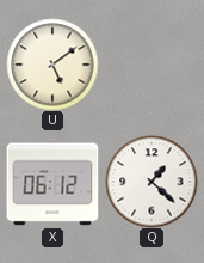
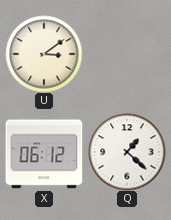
U: 5:09 -> 3:09
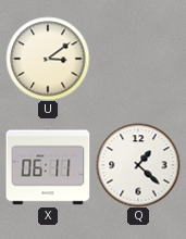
X: 06:12 -> 06:11
